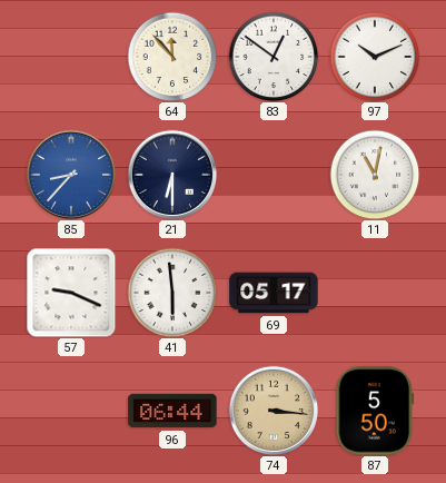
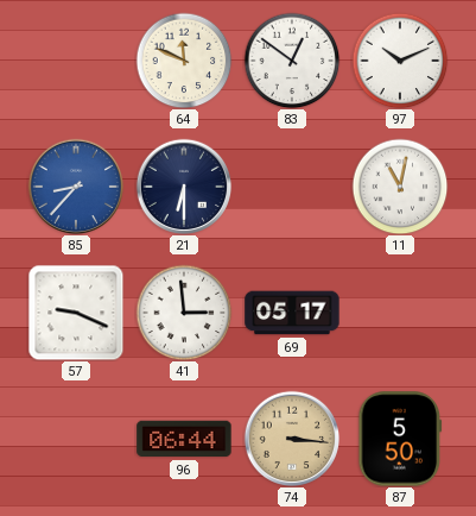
64: 11:53 -> 11:49
41: 5:59 -> 2:59
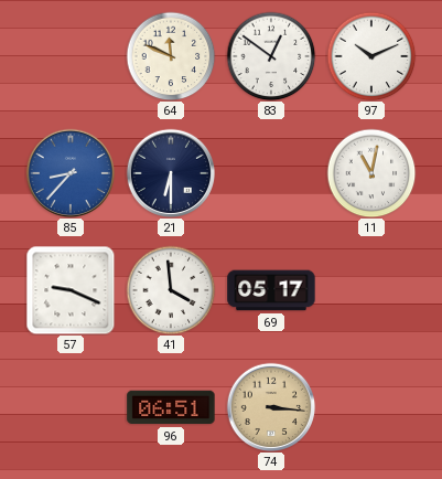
41: 2:59 -> 3:59
96: 06:44 -> 06:51
87: 5:50 -> none
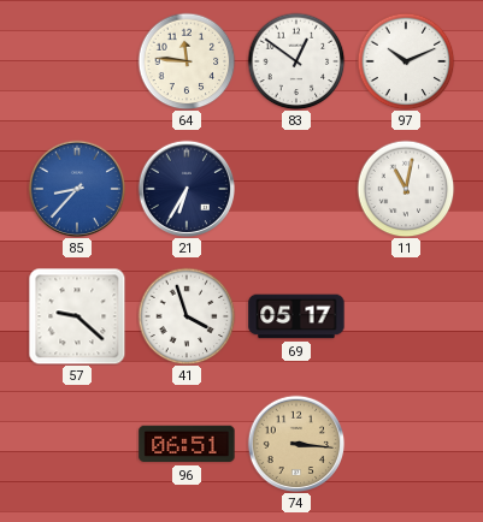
64: 11:49 -> 11:46
21: 6:30 -> 6:35
57: 9:19 -> 9:22
41: 3:59 -> 3:57
